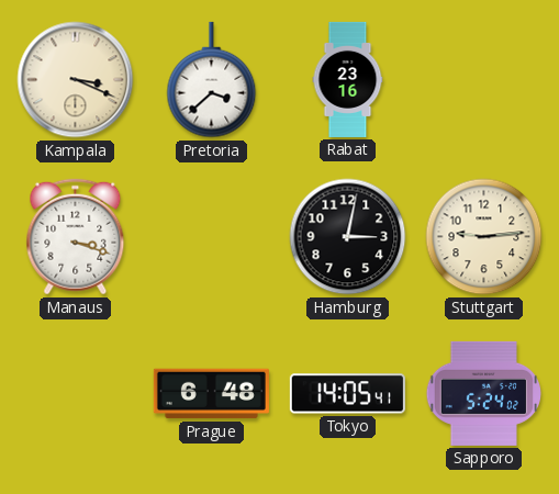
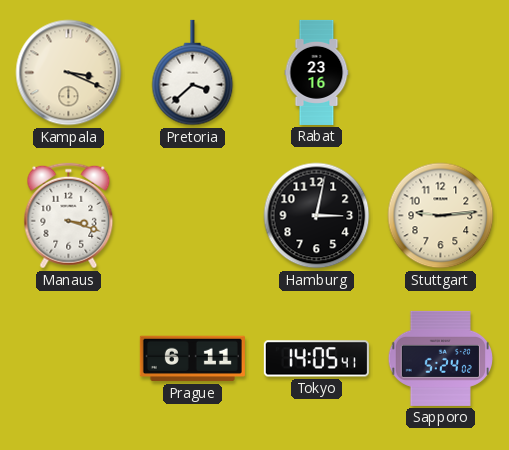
Prague: 6:48 -> 6:11
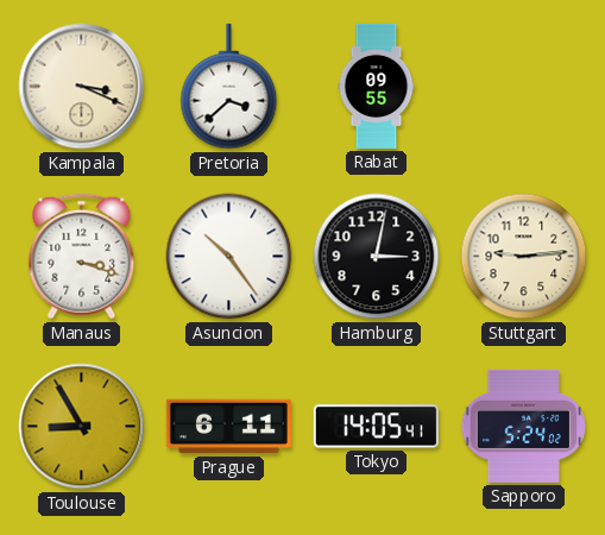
Rabat: 23:16 -> 09:55
Asuncion: none -> 10:24
Toulouse: none -> 8:55
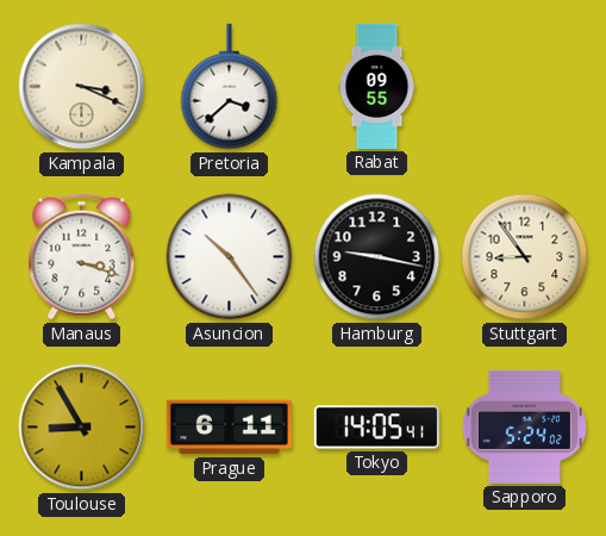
Hamburg: 3:02 -> 9:17
Stuttgart: 9:14 -> 8:54
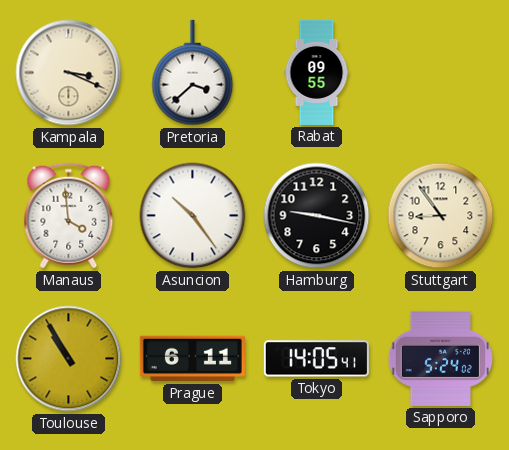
Manaus: 3:18 -> 3:59
Toulouse: 8:55 -> 10:55
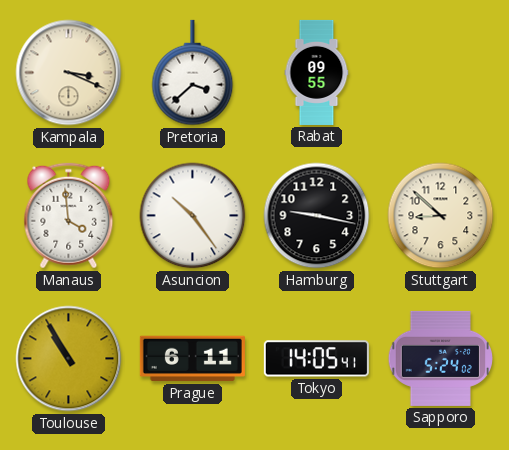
Stuttgart: 8:54 -> 8:52
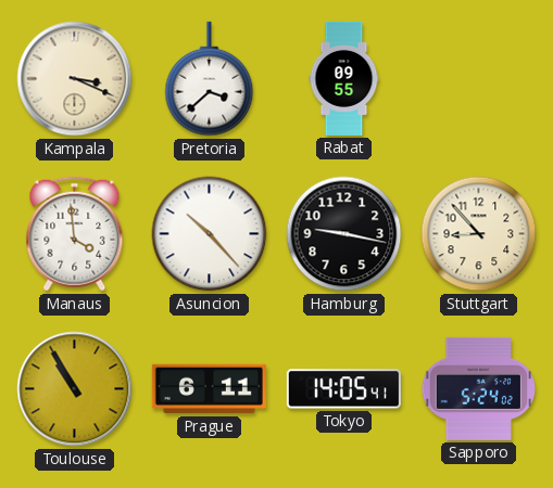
Asuncion: 10:24 -> 10:23
Stuttgart: 8:52 -> 8:53
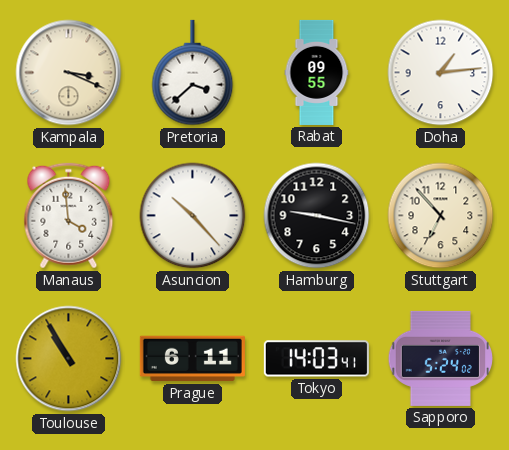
Doha: none -> 1:14
Stuttgart: 8:53 -> 6:53
Tokyo: 14:05 -> 14:03
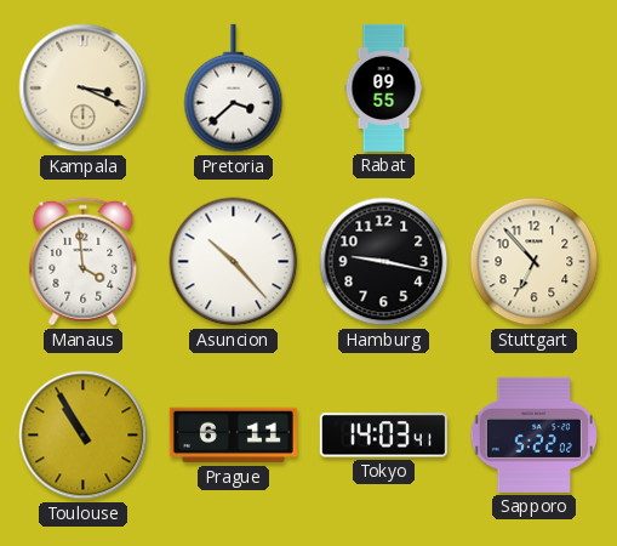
Doha: 1:14 -> none
Sapporo: 5:24 -> 5:22
